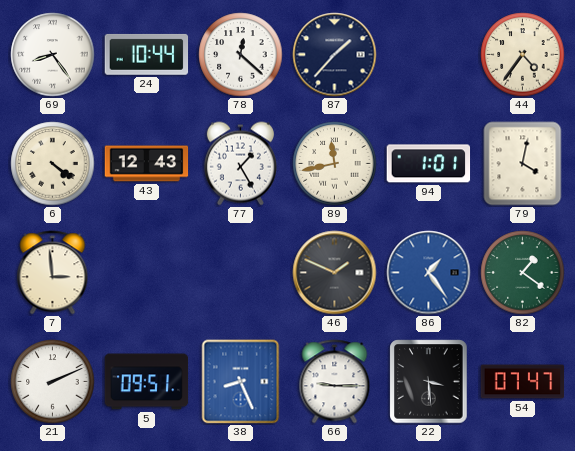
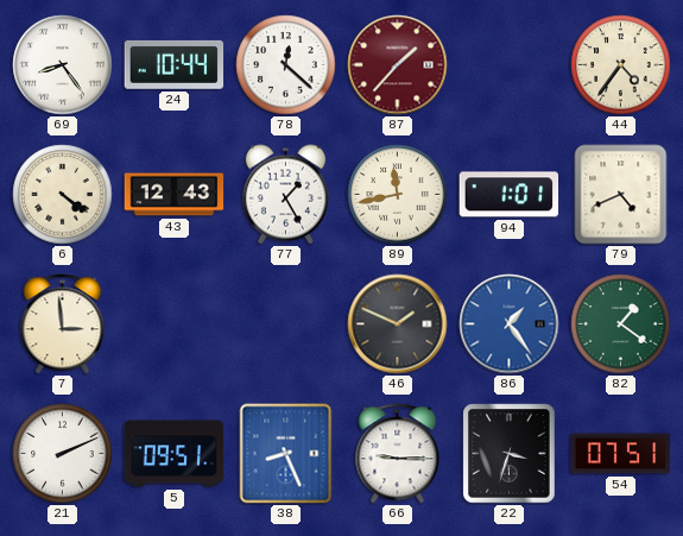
87 dial: navy -> burgundy
79: 4:02 -> 4:41
22: 3:29 -> 3:33
54: 07:47 -> 07:51
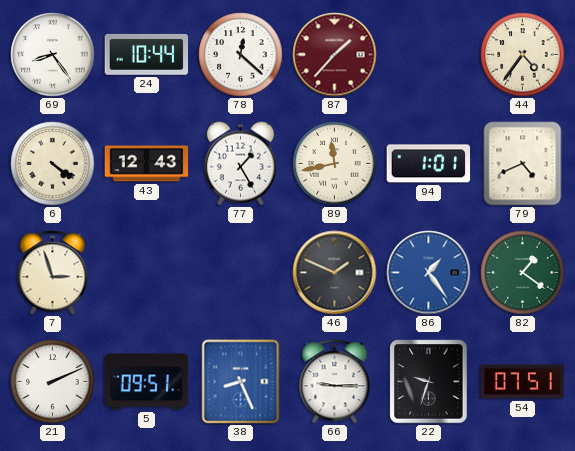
7: 2:59 -> 2:57
22: 3:33 -> 9:33
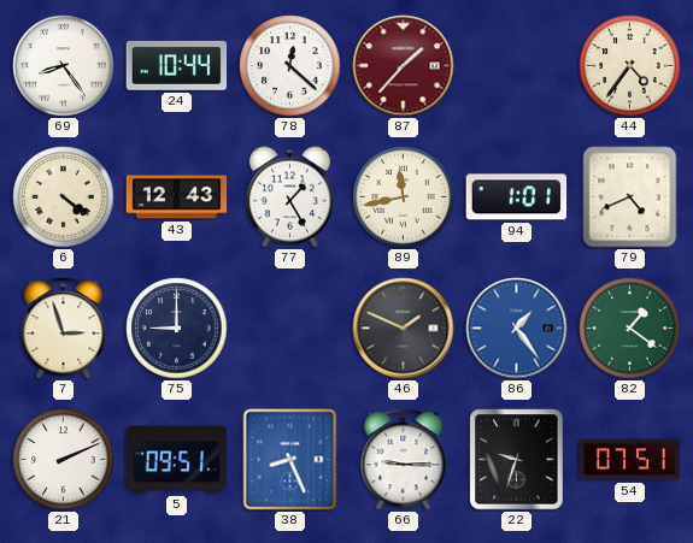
75: none -> 9:00
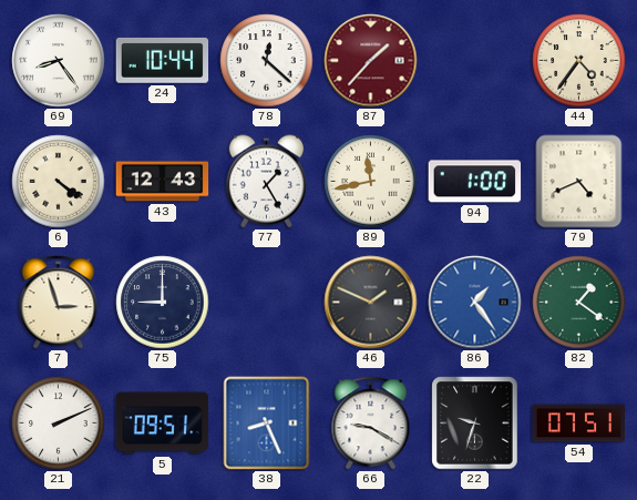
94: 1:01 -> 1:00
66: 9:15 -> 9:20
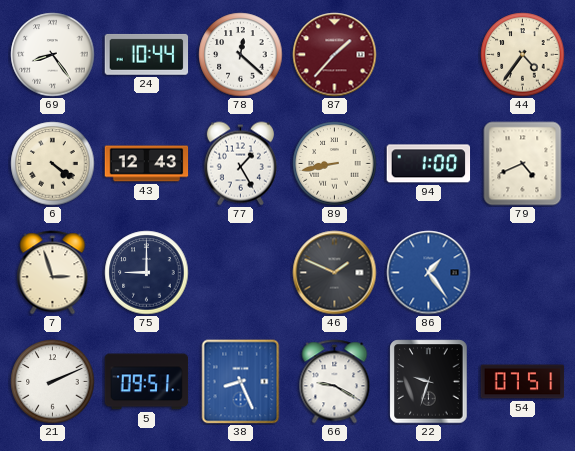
89: 11:43 -> 8:43
82: 1:21 -> none
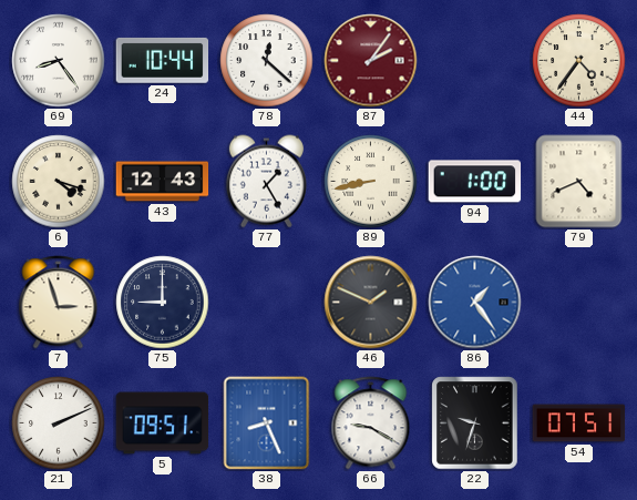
87: 1:37 -> 2:06
6: 4:21 -> 4:18
